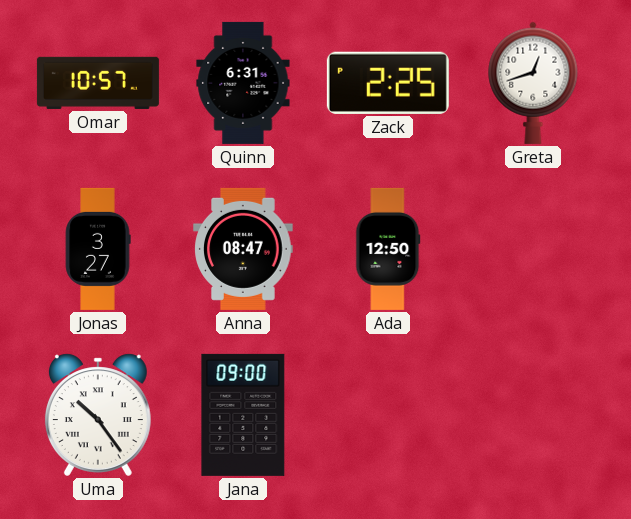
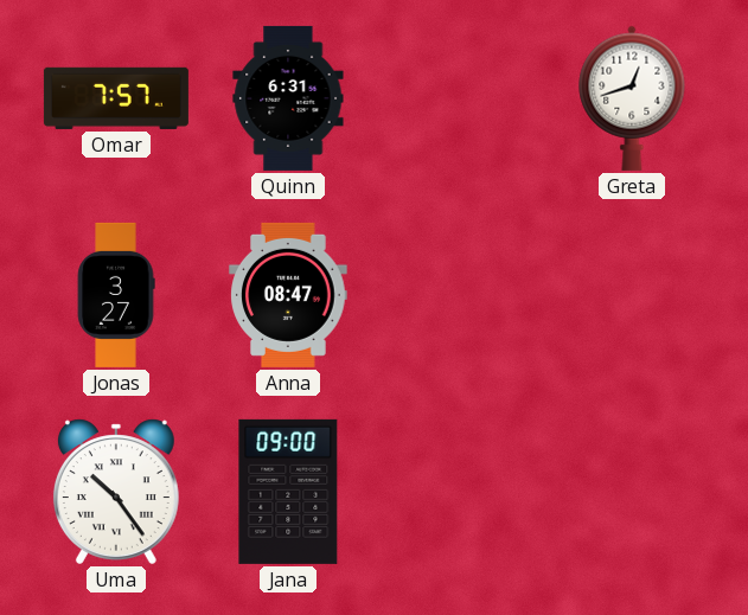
Omar: 10:57 -> 7:57
Zack: 2:25 -> none
Ada: 12:50 -> none
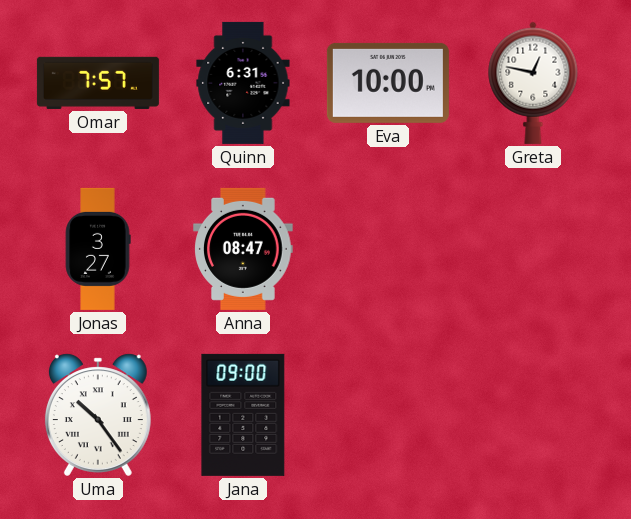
Eva: none -> 10:00
Greta: 12:42 -> 12:47
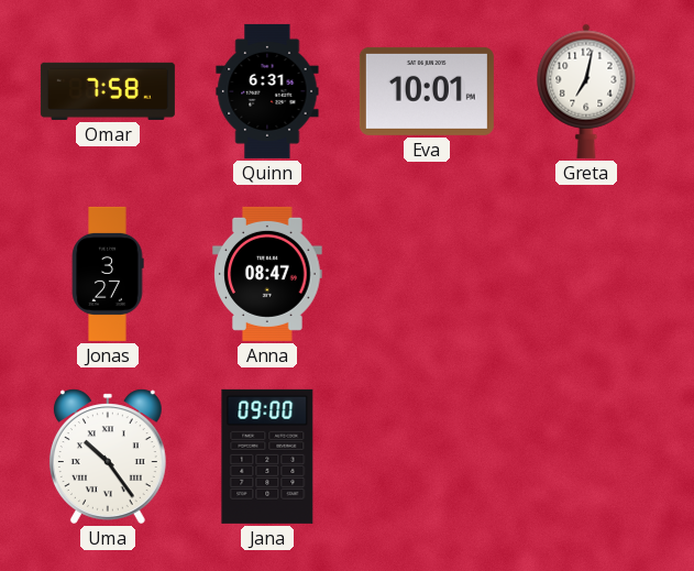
Omar: 7:57 -> 7:58
Eva: 10:00 -> 10:01
Greta: 12:47 -> 7:02
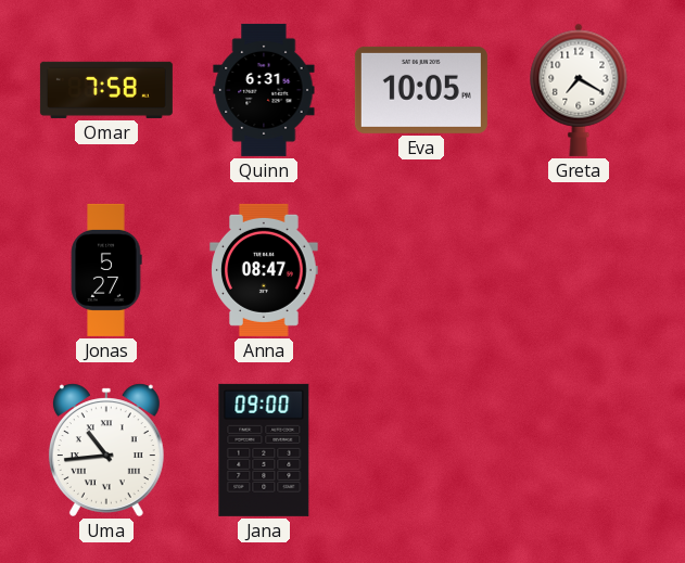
Eva: 10:01 -> 10:05
Greta: 7:02 -> 7:20
Jonas: 3:27 -> 5:27
Uma: 10:24 -> 10:44
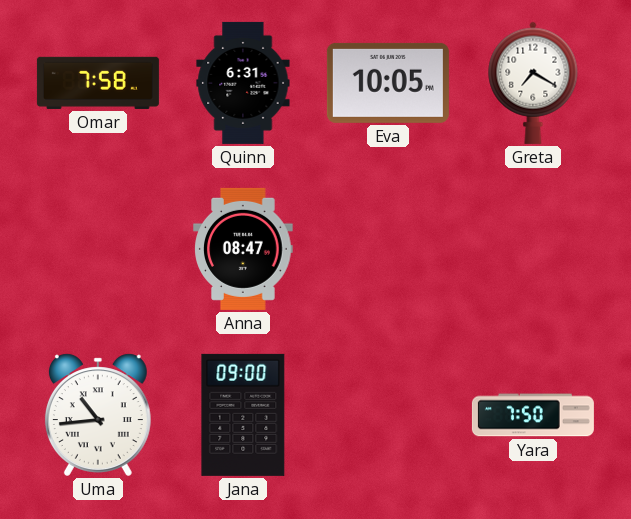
Jonas: 5:27 -> none
Yara: none -> 7:50
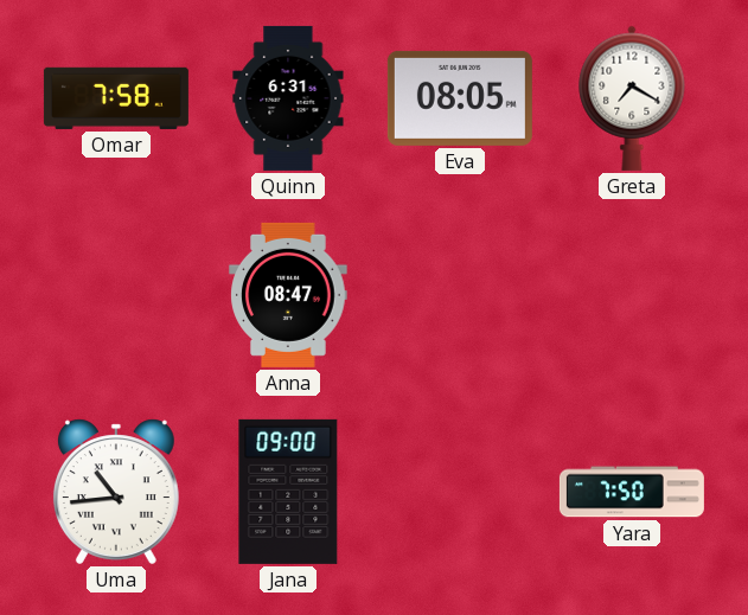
Eva: 10:05 -> 08:05
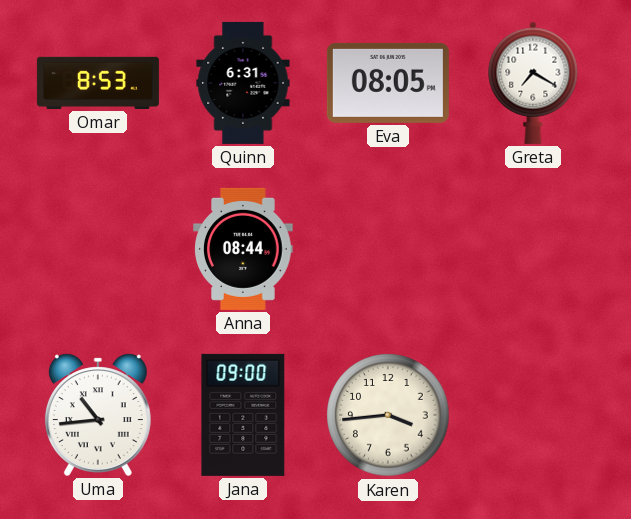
Omar: 7:58 -> 8:53
Anna: 08:47 -> 08:44
Karen: none -> 3:44
Yara: 7:50 -> none
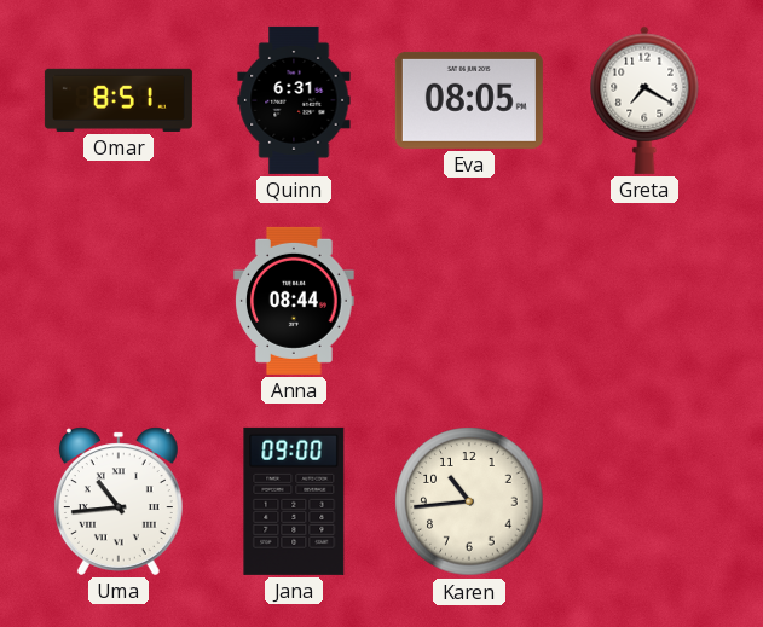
Omar: 8:53 -> 8:51
Karen: 3:44 -> 10:44
